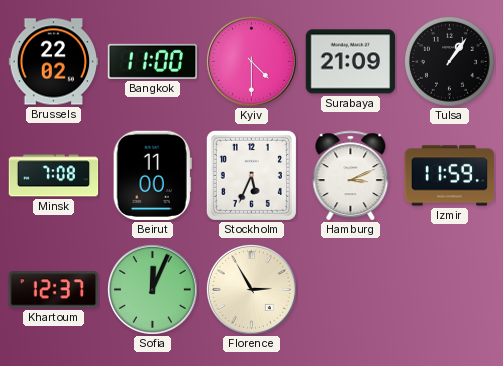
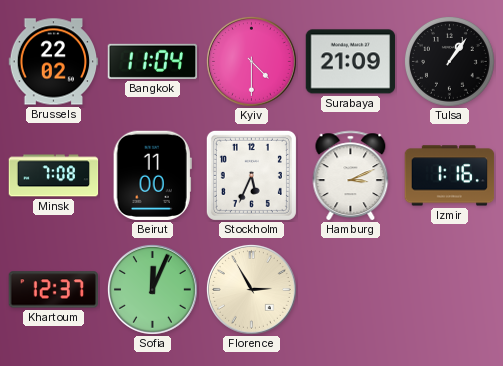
Bangkok: 11:00 -> 11:04
Izmir: 11:59 -> 1:16
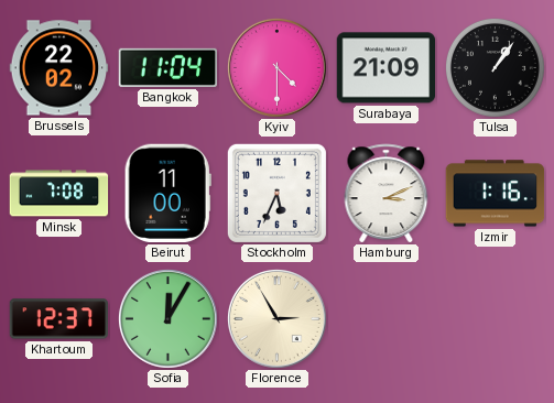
Sofia: 12:04 -> 12:05
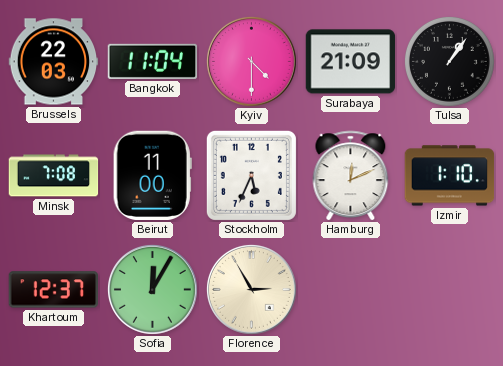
Brussels: 22:02 -> 22:03
Hamburg: 3:11 -> 12:11
Izmir: 1:16 -> 1:10
